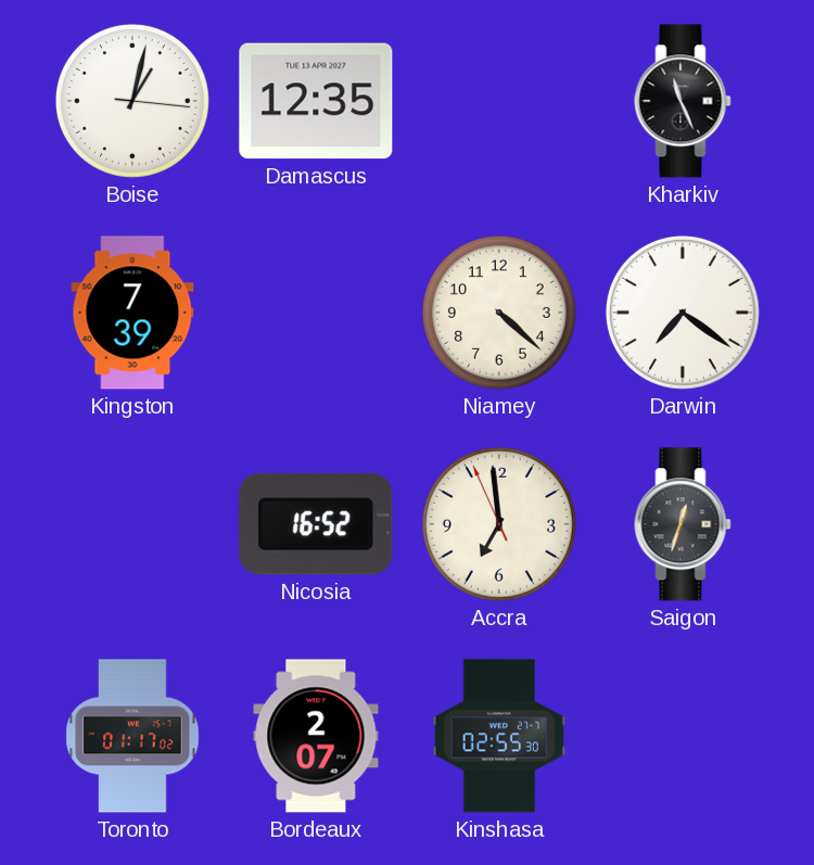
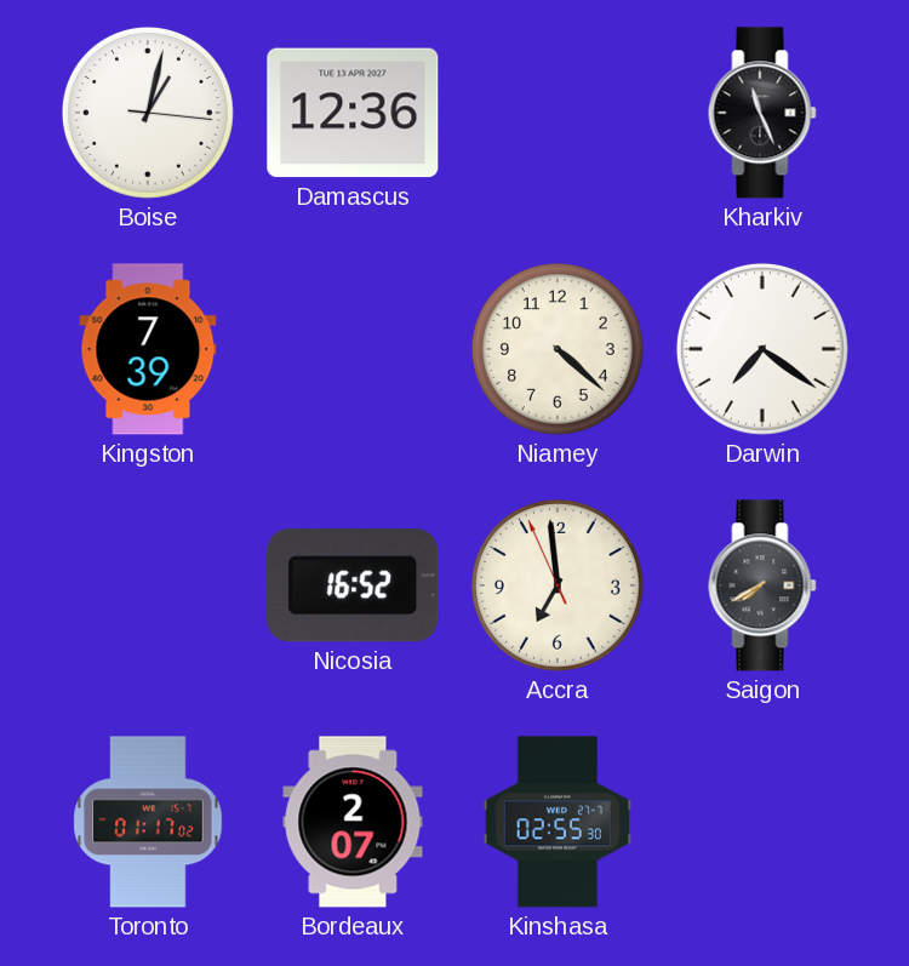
Damascus: 12:35 -> 12:36
Saigon: 12:33 -> 7:40
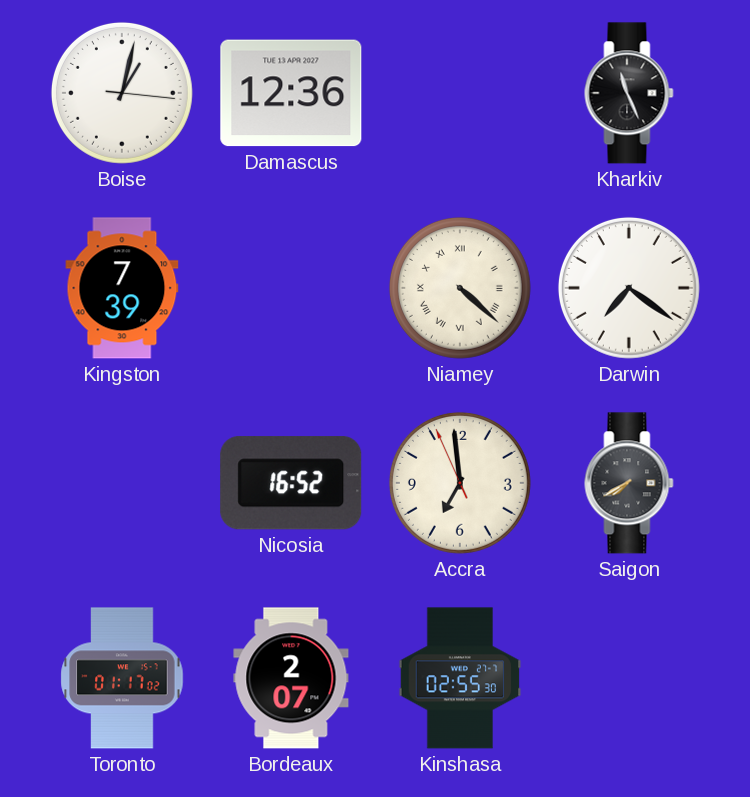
Niamey numerals: Arabic -> Roman
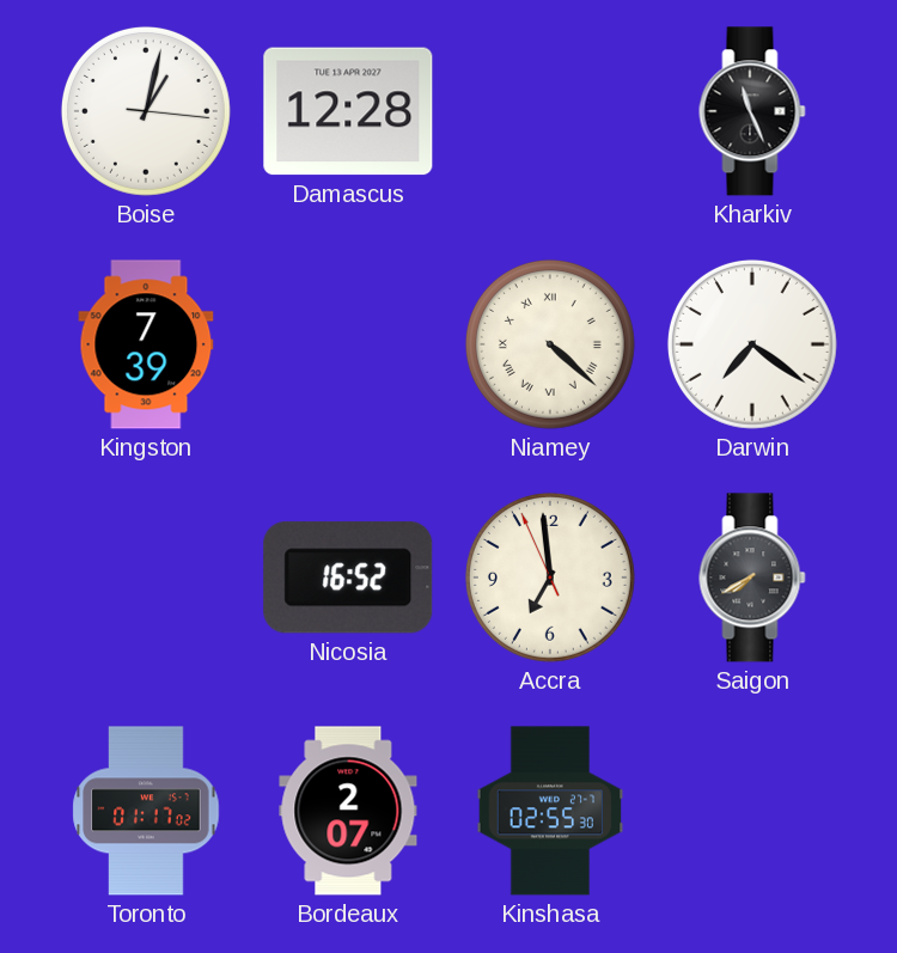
Damascus: 12:36 -> 12:28
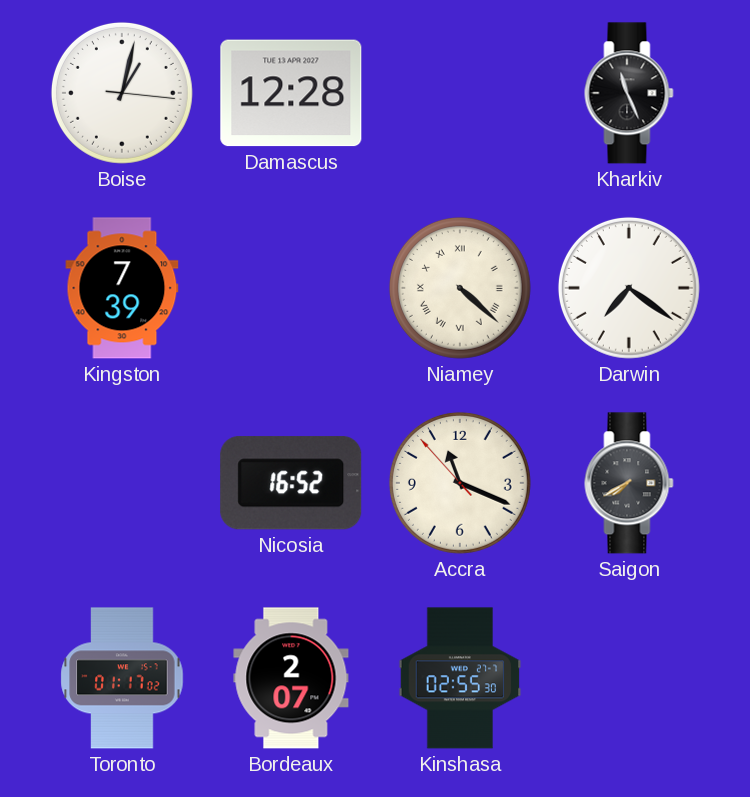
Accra: 6:58 -> 11:18
